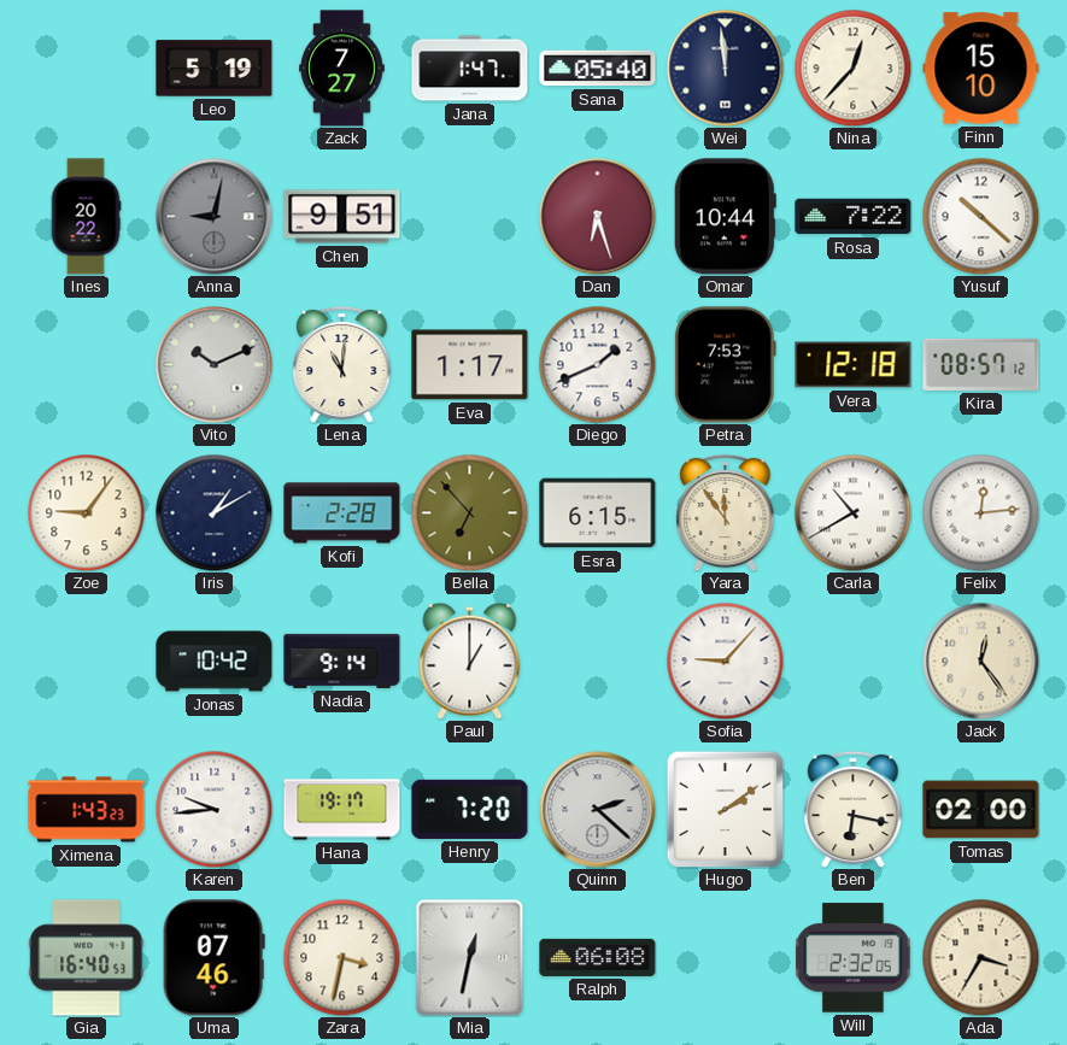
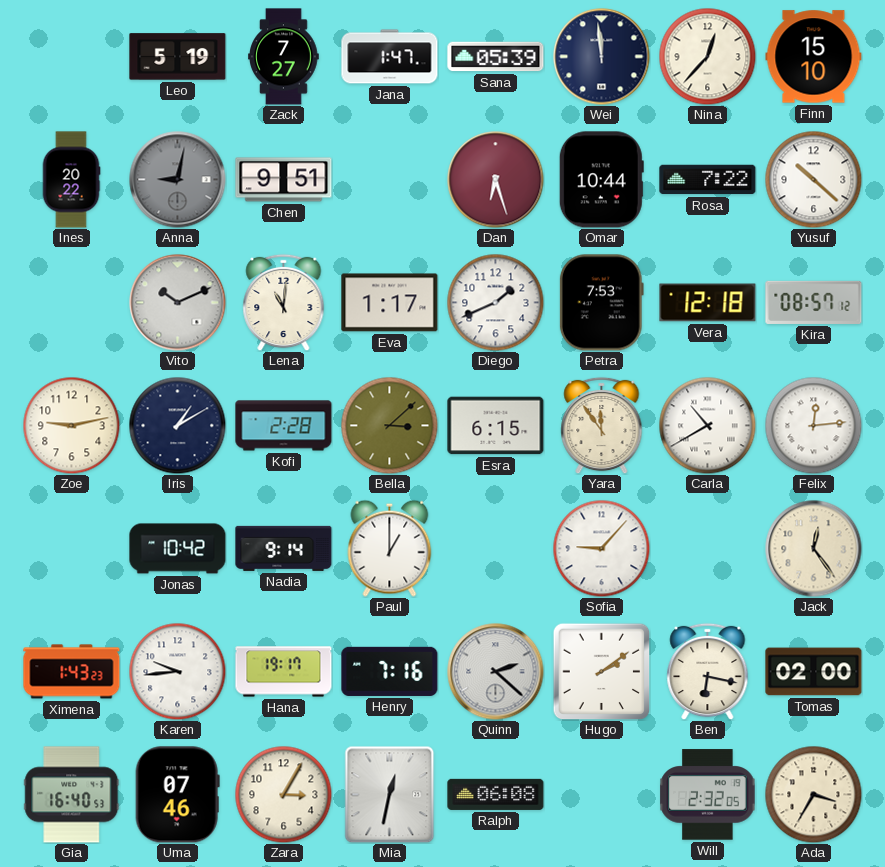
Sana: 05:40 -> 05:39
Zoe: 9:06 -> 9:13
Bella: 6:53 -> 3:08
Henry: 7:20 -> 7:16
Zara: 3:32 -> 3:05
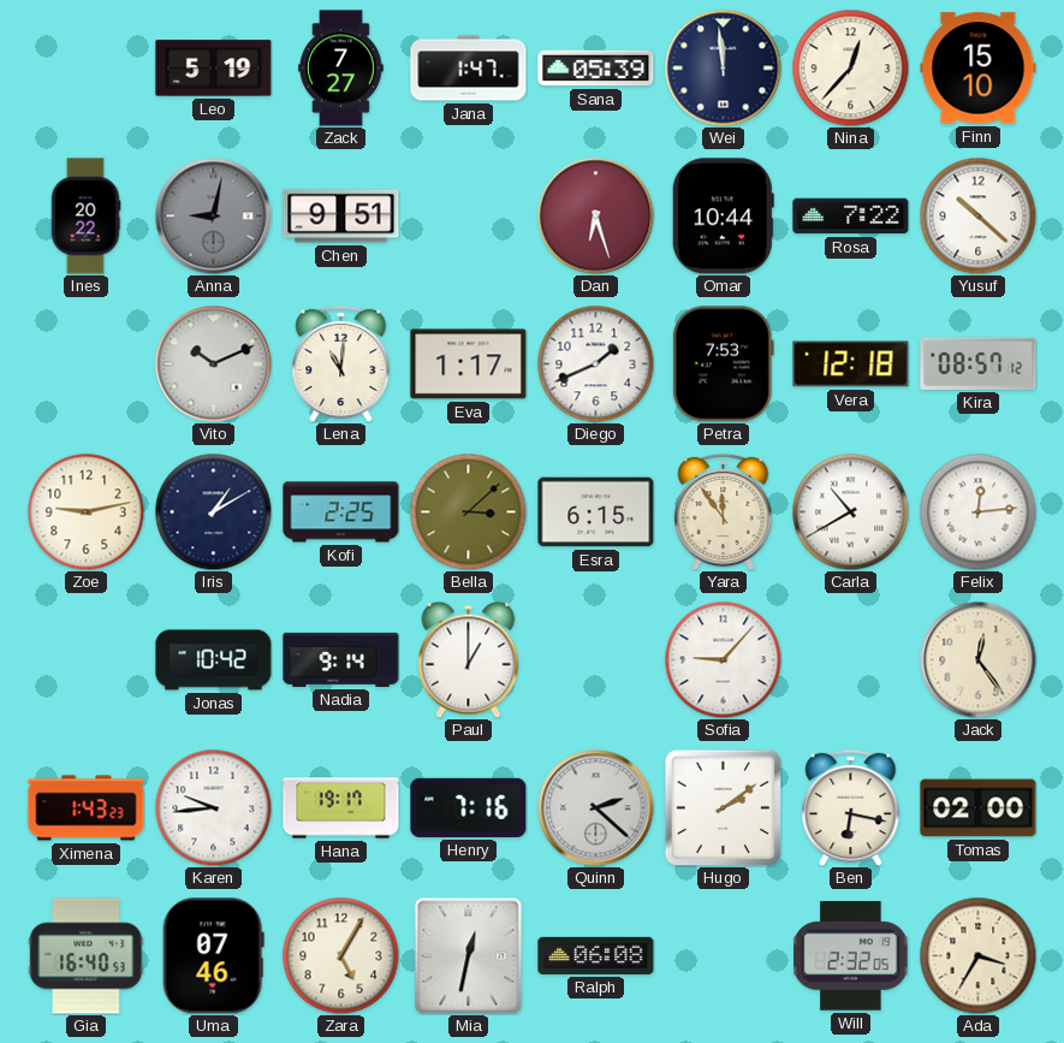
Kofi: 2:28 -> 2:25
Zara: 3:05 -> 5:05
